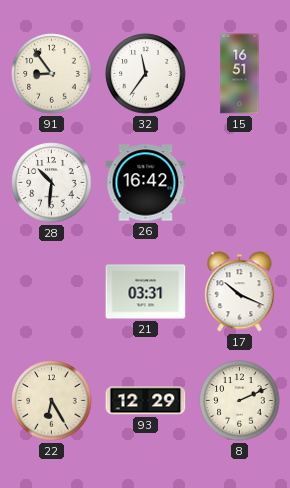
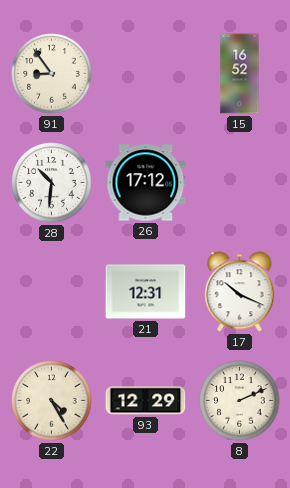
32: 11:36 -> none
15: 16:51 -> 16:52
26: 16:42 -> 17:12
21: 03:31 -> 12:31
22: 6:25 -> 4:25
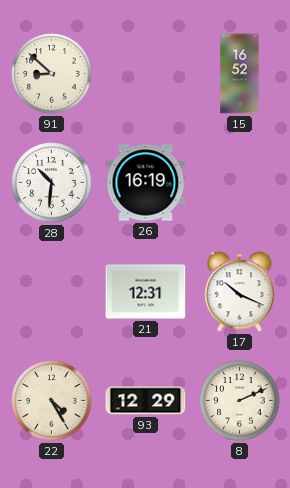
91: 8:54 -> 8:52
26: 17:12 -> 16:19
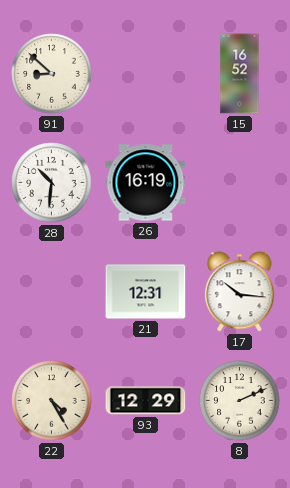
17: 10:19 -> 10:16
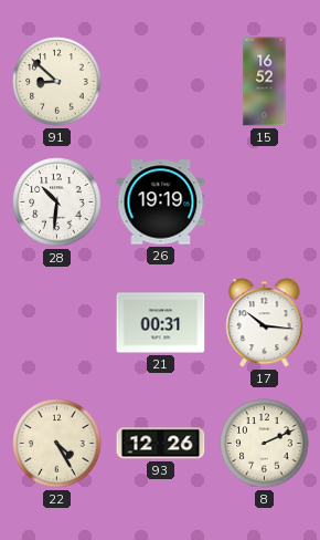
26: 16:19 -> 19:19
21: 12:31 -> 00:31
93: 12:29 -> 12:26
